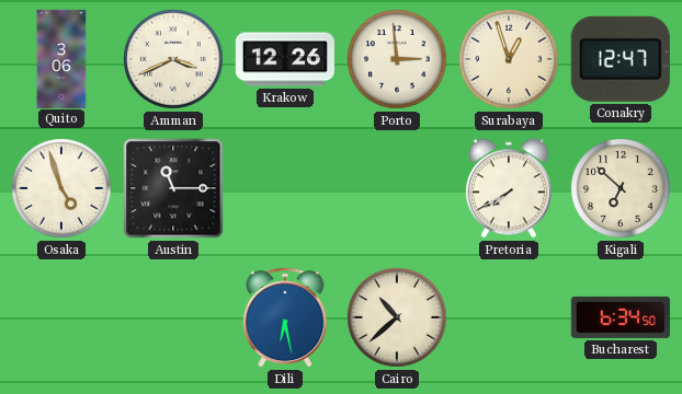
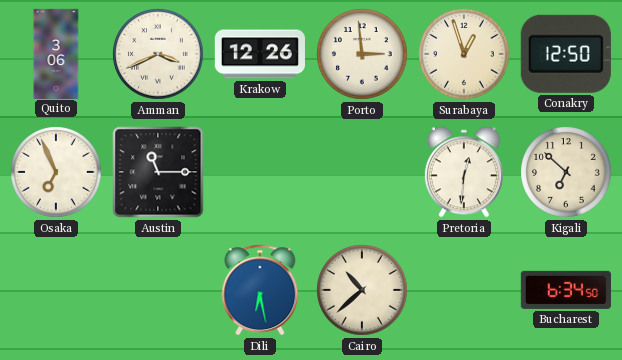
Conakry: 12:47 -> 12:50
Osaka: 4:57 -> 6:56
Pretoria: 7:40 -> 12:31
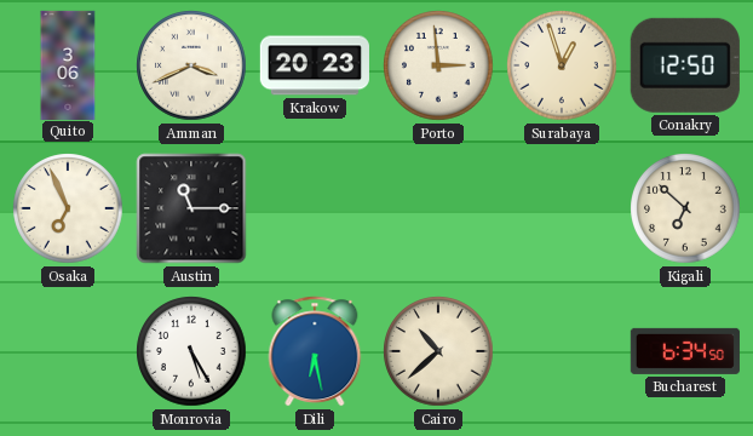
Krakow: 12:26 -> 20:23
Pretoria: 12:31 -> none
Monrovia: none -> 5:25
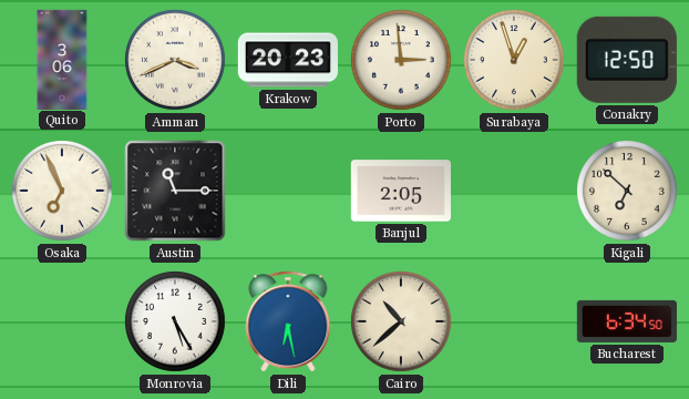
Banjul: none -> 2:05
